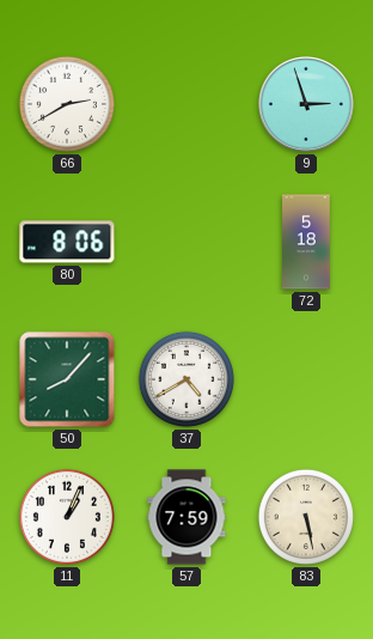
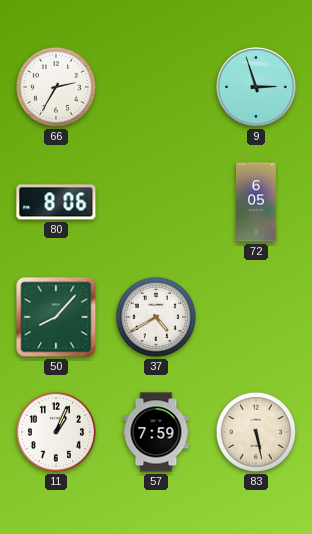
66: 2:40 -> 2:35
72: 5:18 -> 6:05
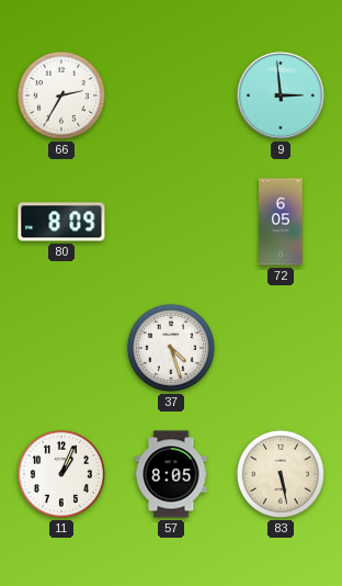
9: 2:57 -> 2:59
80: 8:06 -> 8:09
50: 8:07 -> none
37: 4:40 -> 4:27
57: 7:59 -> 8:05
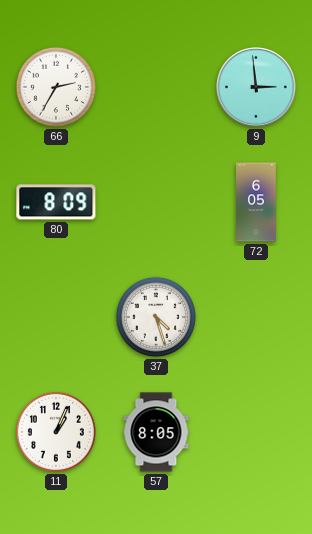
83: 5:28 -> none
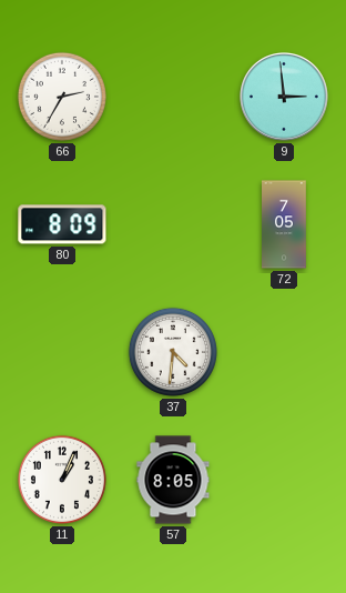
72: 6:05 -> 7:05
37: 4:27 -> 4:31
